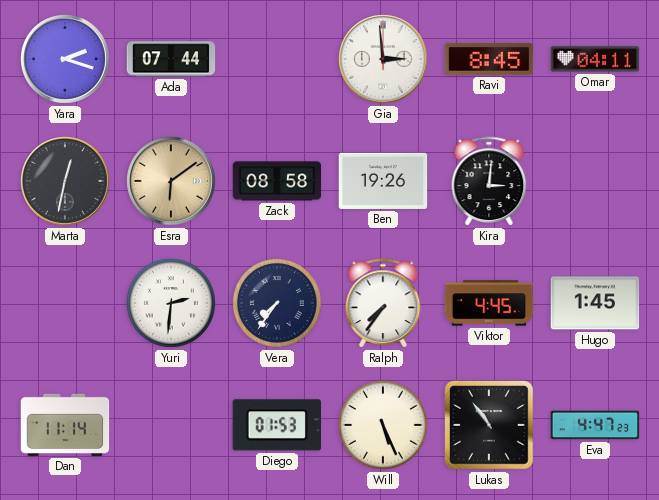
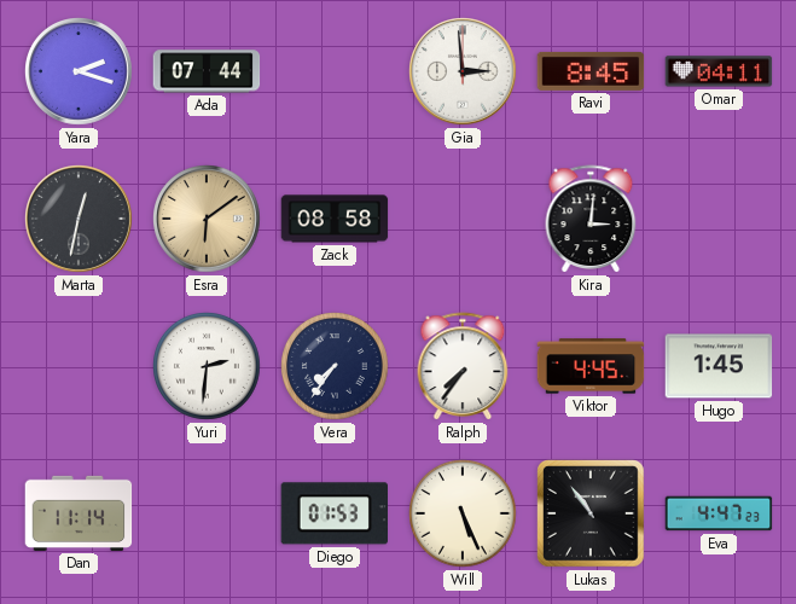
Ben: 19:26 -> none
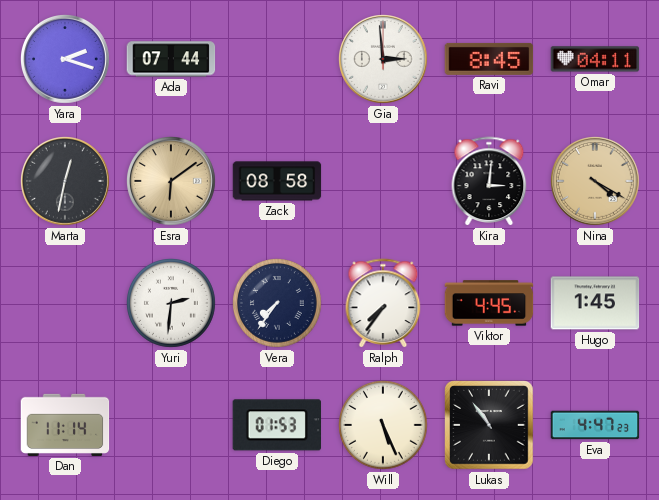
Nina: none -> 4:20
